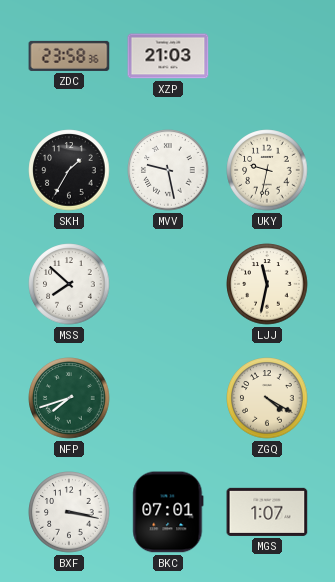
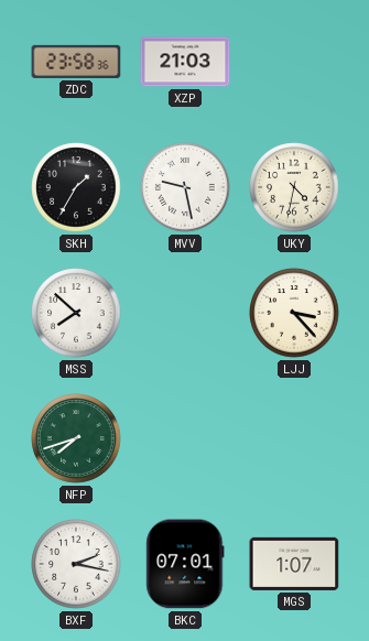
UKY: 9:32 -> 4:32
LJJ: 11:32 -> 3:23
ZGQ: 4:20 -> none
BXF: 3:17 -> 2:17
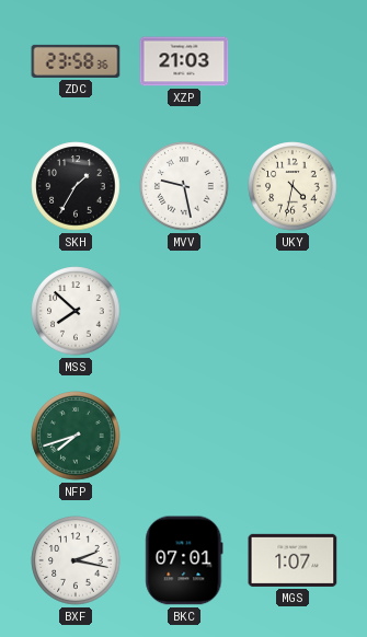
LJJ: 3:23 -> none
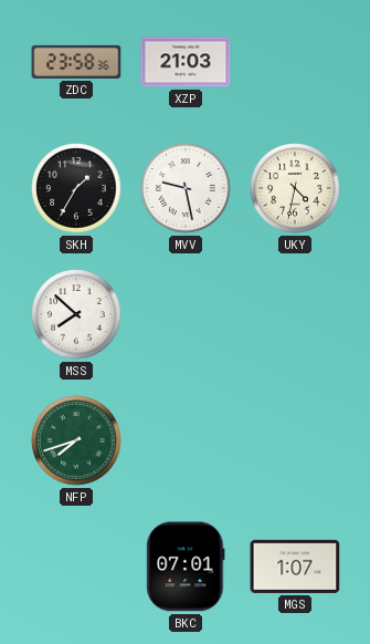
BXF: 2:17 -> none
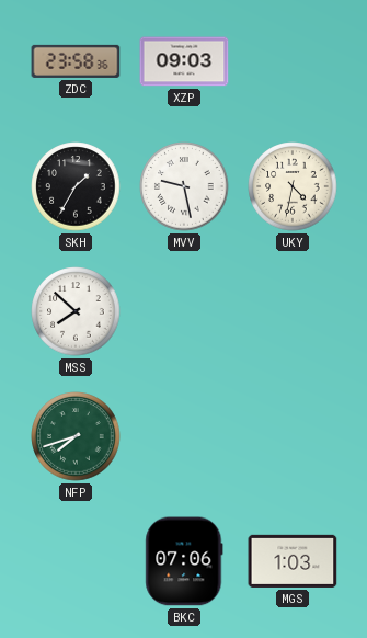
XZP: 21:03 -> 09:03
BKC: 07:01 -> 07:06
MGS: 1:07 -> 1:03
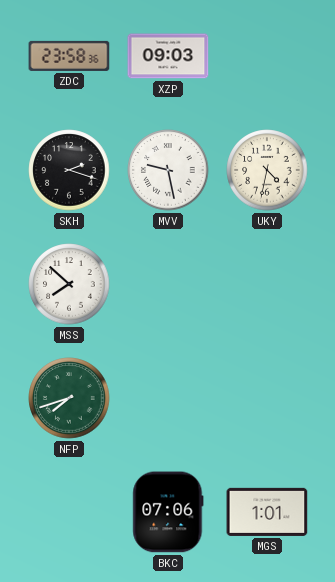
SKH: 1:35 -> 2:18
MGS: 1:03 -> 1:01
